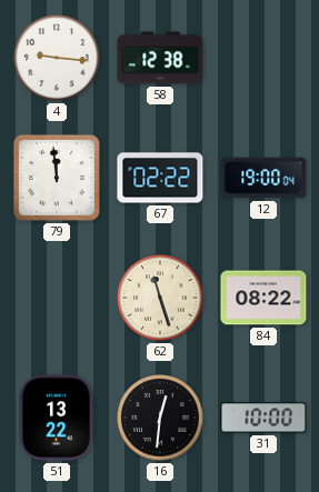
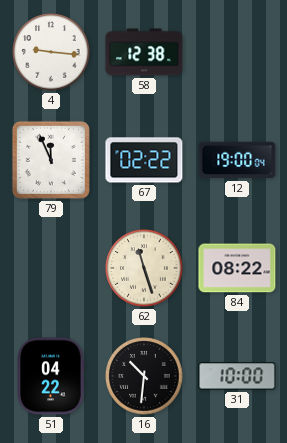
79: 11:59 -> 11:56
51: 13:22 -> 04:22
16: 12:31 -> 10:31
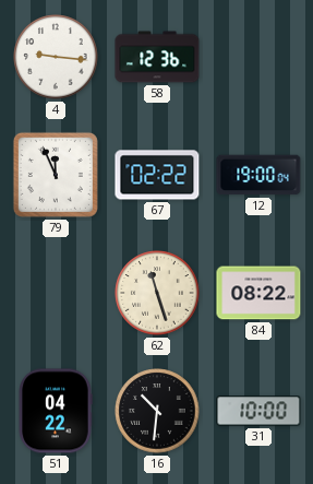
58: 12:38 -> 12:36
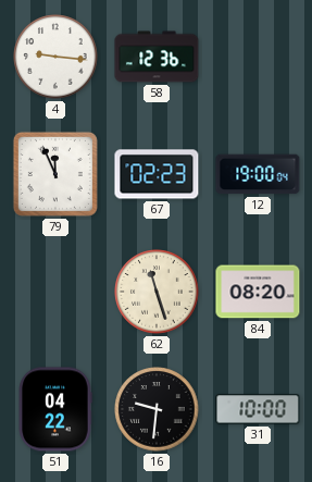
67: 02:22 -> 02:23
84: 08:22 -> 08:20
16: 10:31 -> 9:31
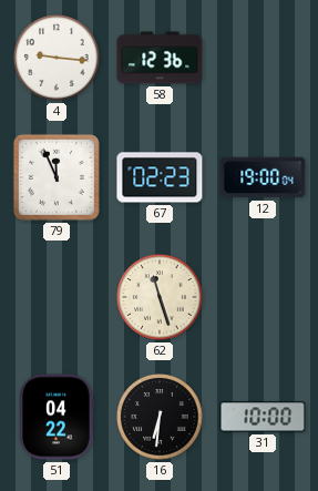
84: 08:20 -> none
16: 9:31 -> 6:31
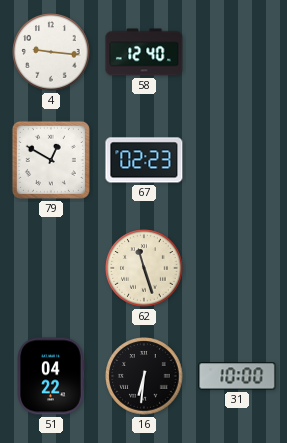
58: 12:36 -> 12:40
79: 11:56 -> 12:50
12: 19:00 -> none
